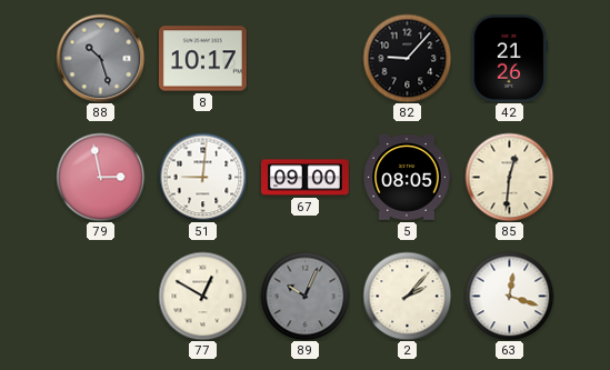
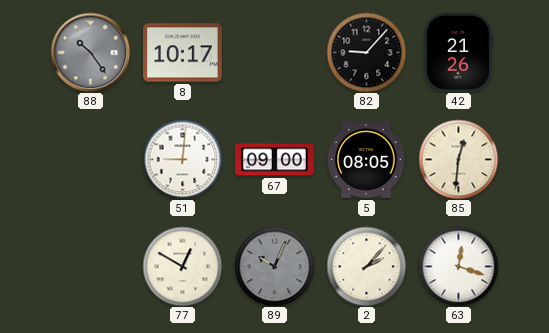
88: 10:27 -> 10:24
79: 2:58 -> none
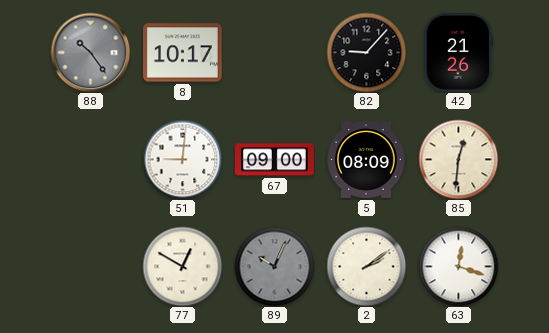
5: 08:05 -> 08:09
2: 2:07 -> 2:09
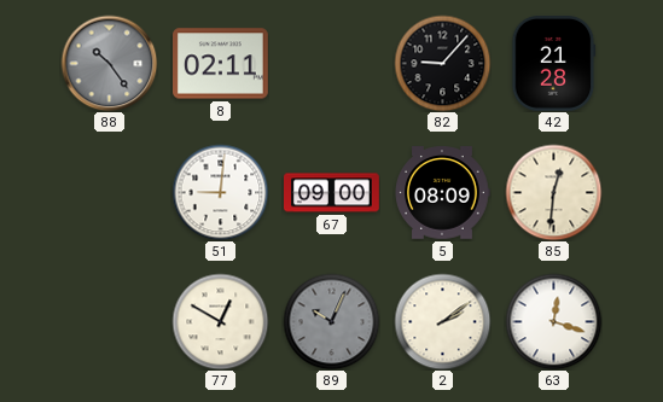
8: 10:17 -> 02:11
42: 21:26 -> 21:28
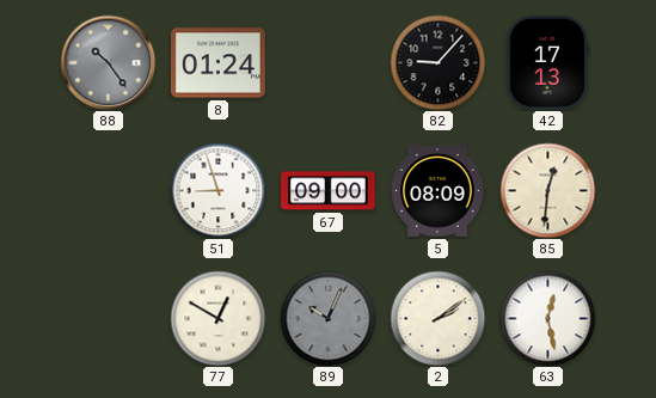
8: 02:11 -> 01:24
42: 21:28 -> 17:13
51: 9:01 -> 8:57
63: 12:18 -> 12:28
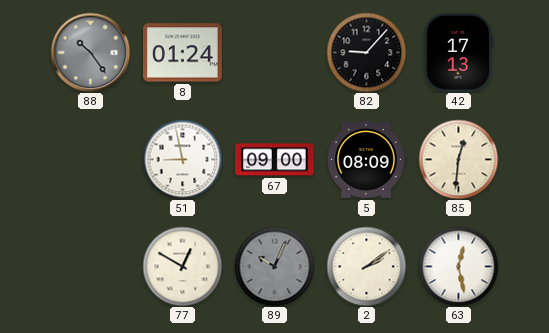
51: 8:57 -> 8:58
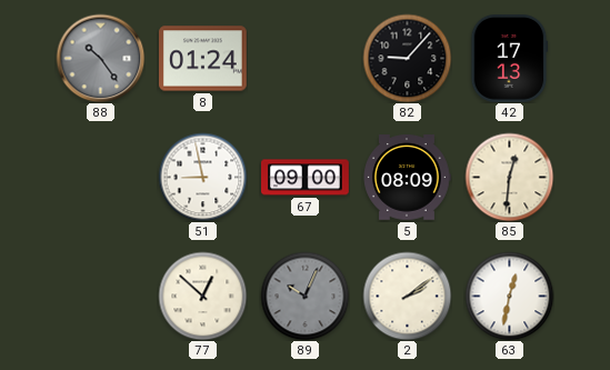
77: 12:50 -> 12:52
63: 12:28 -> 12:32
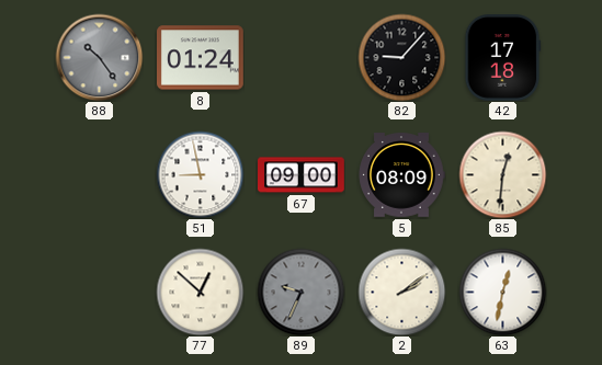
42: 17:13 -> 17:18
89: 10:04 -> 9:34
